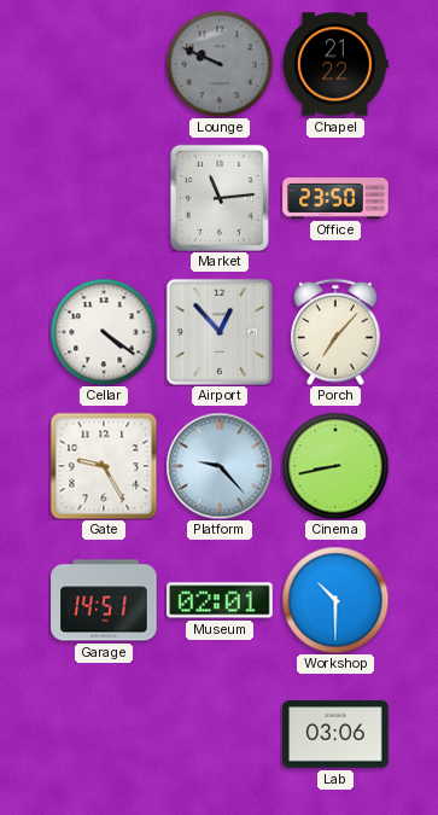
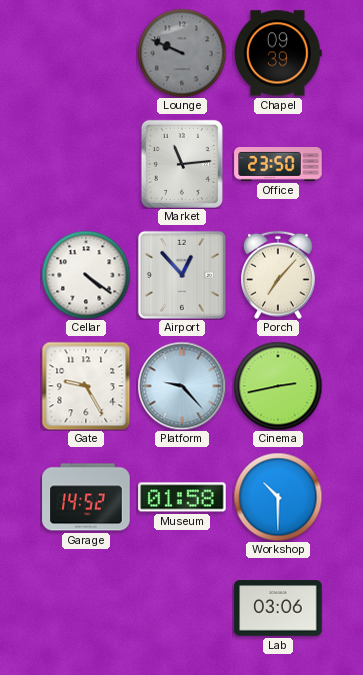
Chapel: 21:22 -> 09:39
Cinema: 8:43 -> 2:43
Garage: 14:51 -> 14:52
Museum: 02:01 -> 01:58
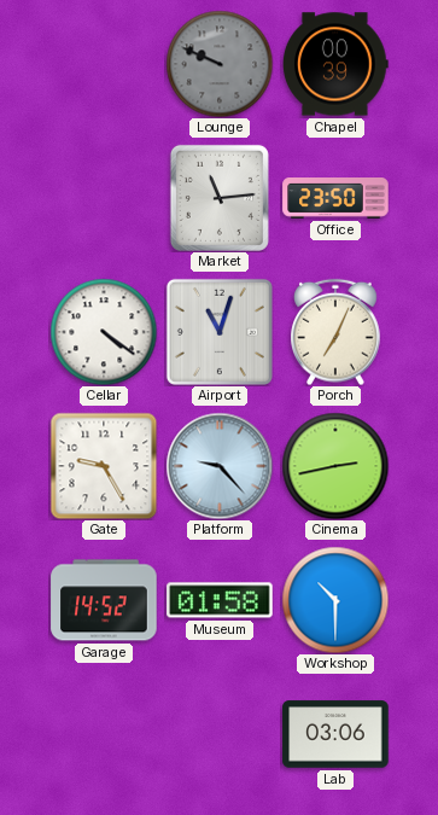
Chapel: 09:39 -> 00:39
Airport: 12:53 -> 11:03
Porch: 7:07 -> 7:04
